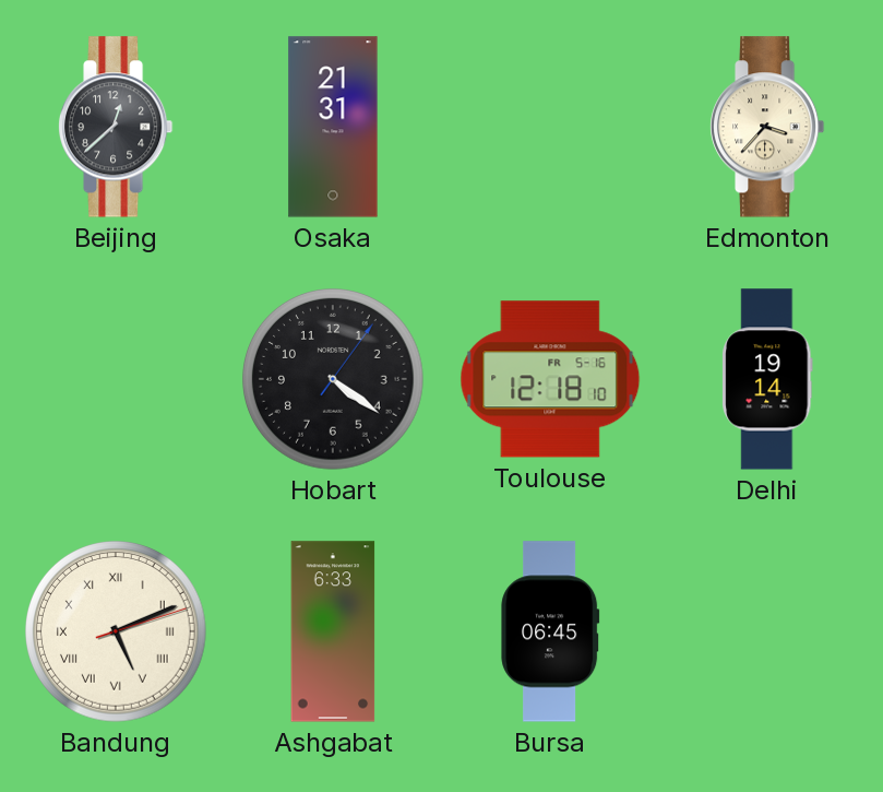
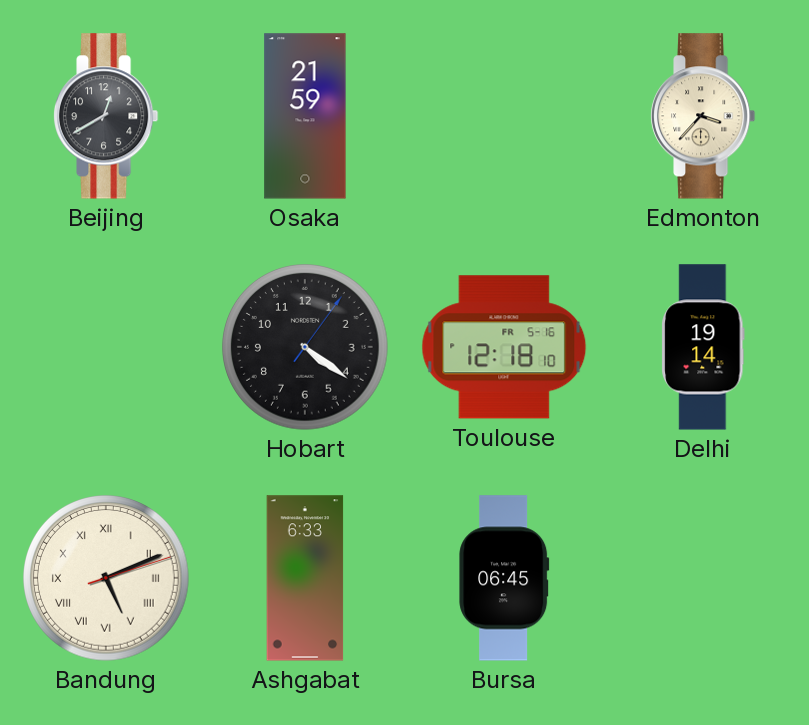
Beijing: 12:38 -> 12:40
Osaka: 21:31 -> 21:59
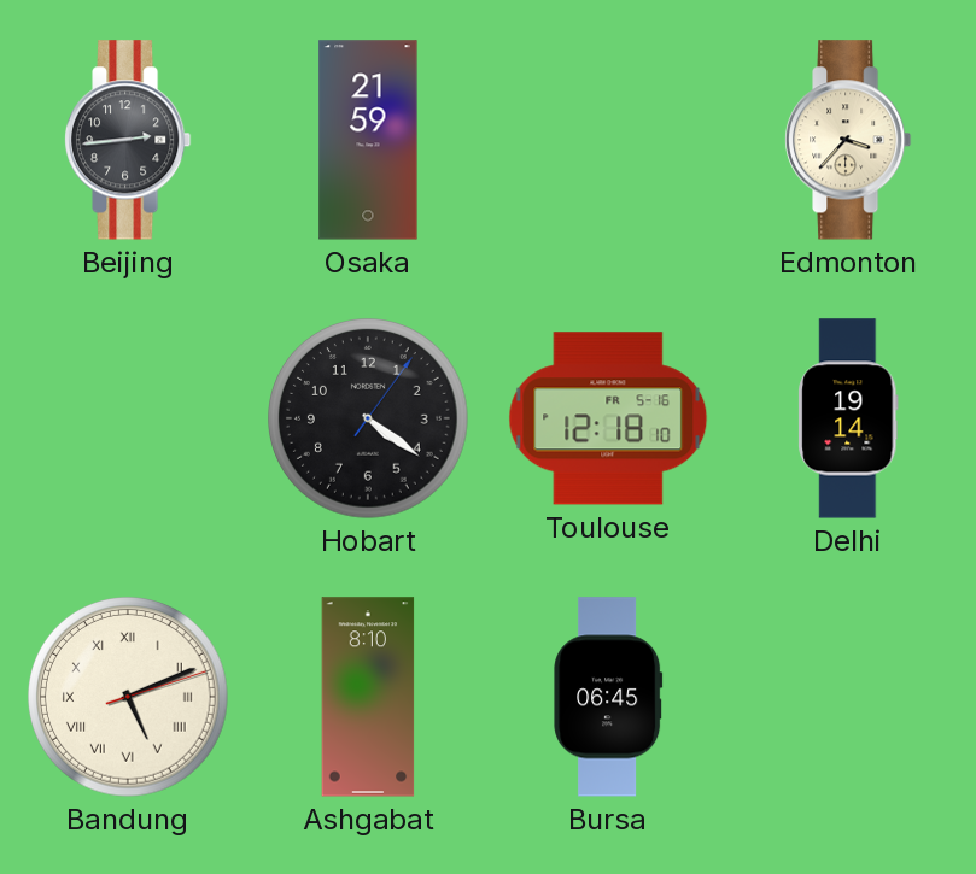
Beijing: 12:40 -> 2:44
Ashgabat: 6:33 -> 8:10
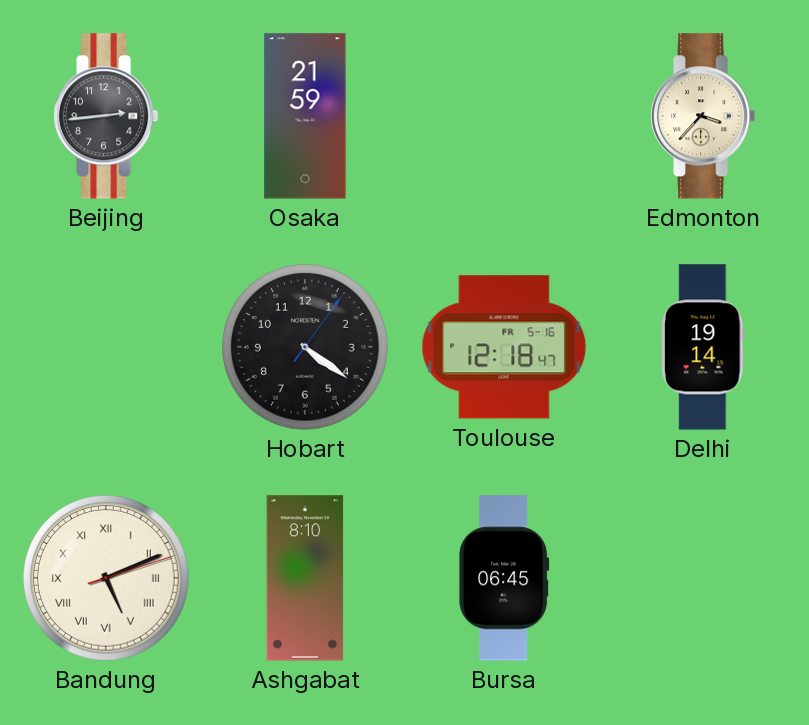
Toulouse: 12:18:10 -> 12:18:47
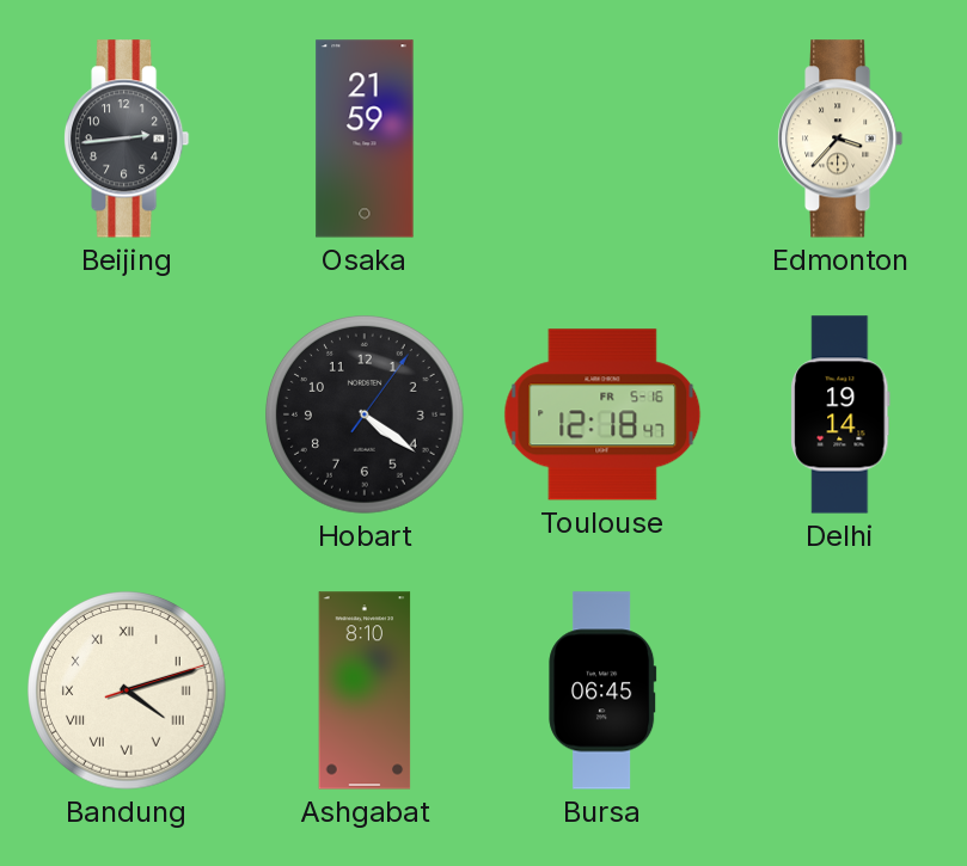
Bandung: 5:11 -> 4:12
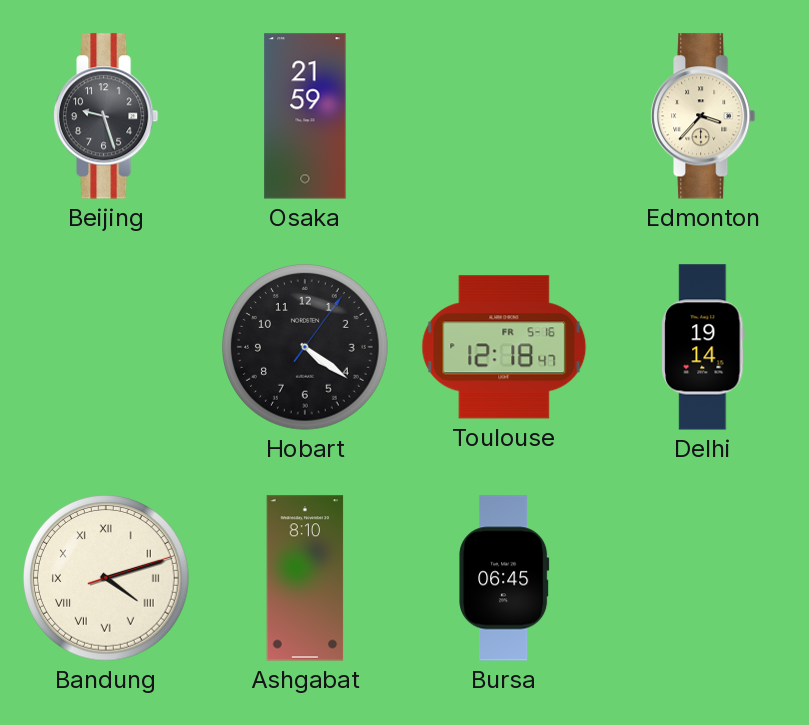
Beijing: 2:44 -> 9:27
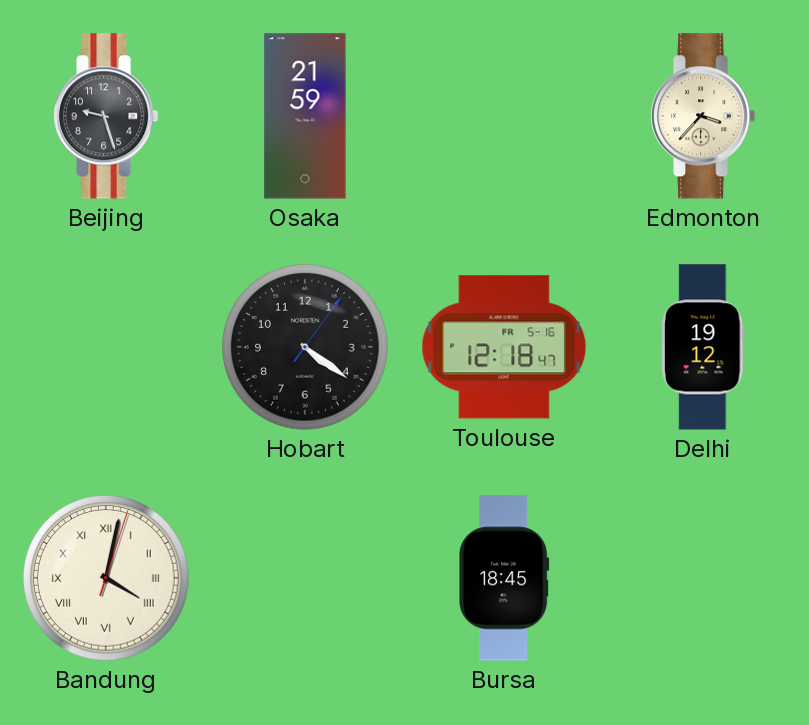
Delhi: 19:14 -> 19:12
Bandung: 4:12 -> 4:02
Ashgabat: 8:10 -> none
Bursa: 06:45 -> 18:45
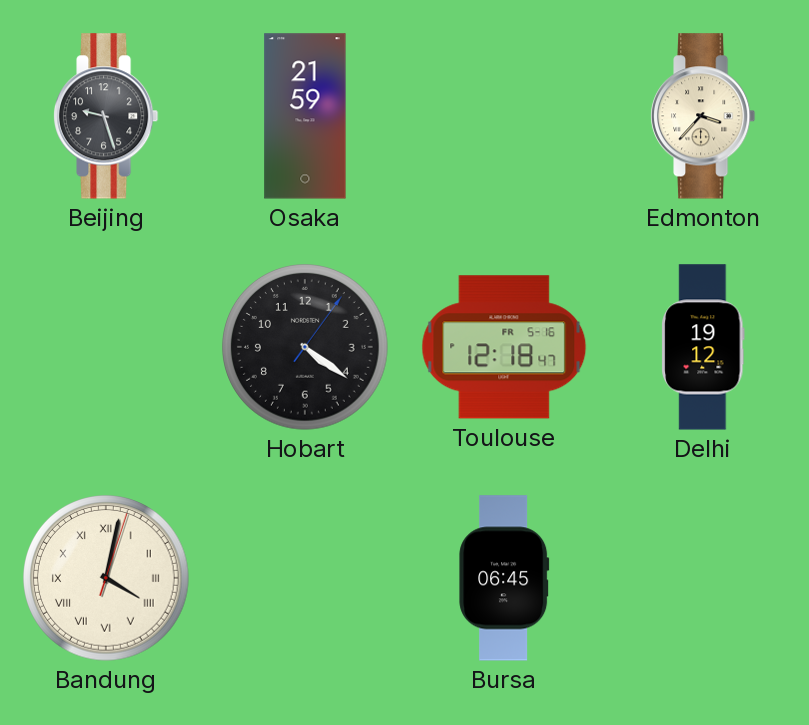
Bursa: 18:45 -> 06:45
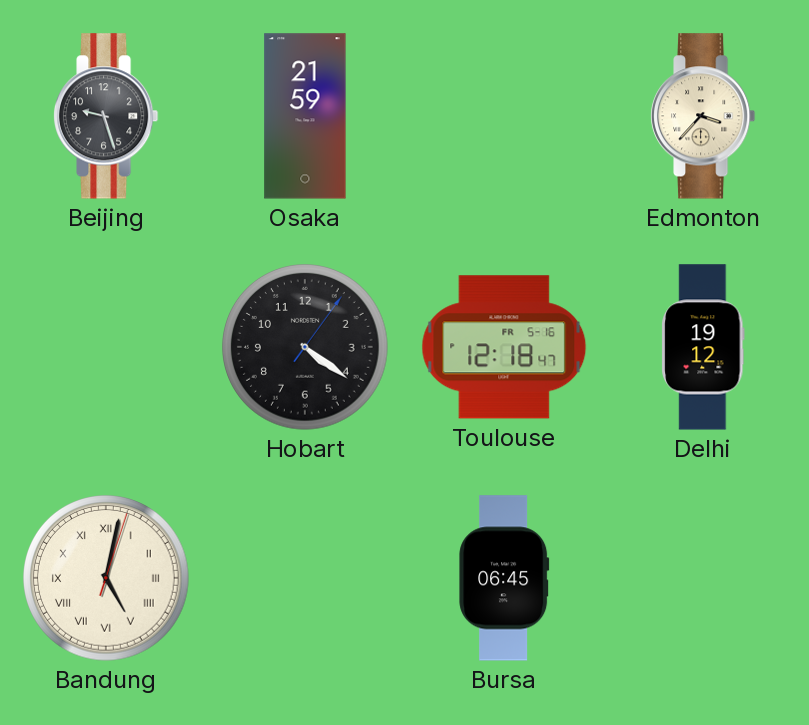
Bandung: 4:02 -> 5:02
